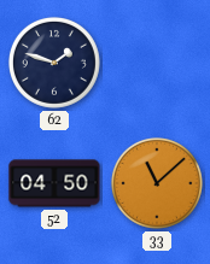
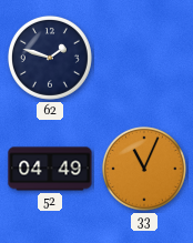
52: 04:50 -> 04:49
33: 11:08 -> 11:04
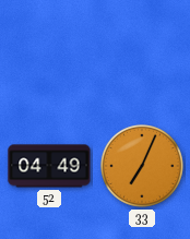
62: 1:48 -> none
33: 11:04 -> 7:04
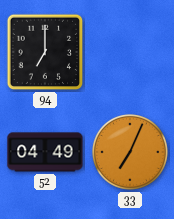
94: none -> 7:00
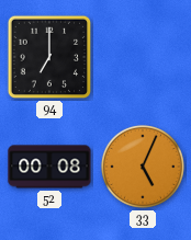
52: 04:49 -> 00:08
33: 7:04 -> 5:04
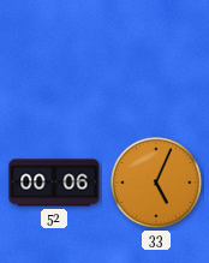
94: 7:00 -> none
52: 00:08 -> 00:06
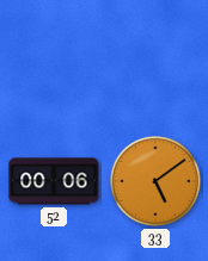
33: 5:04 -> 5:09
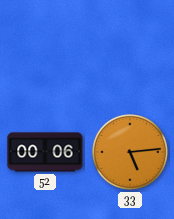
33: 5:09 -> 5:14
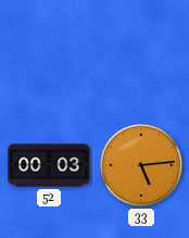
52: 00:06 -> 00:03
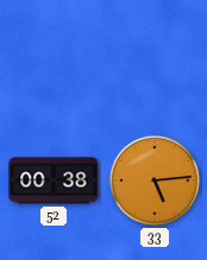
52: 00:03 -> 00:38
